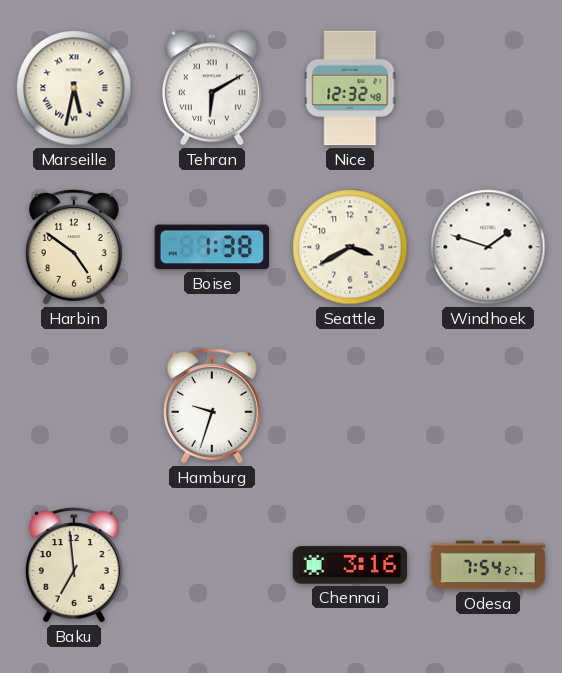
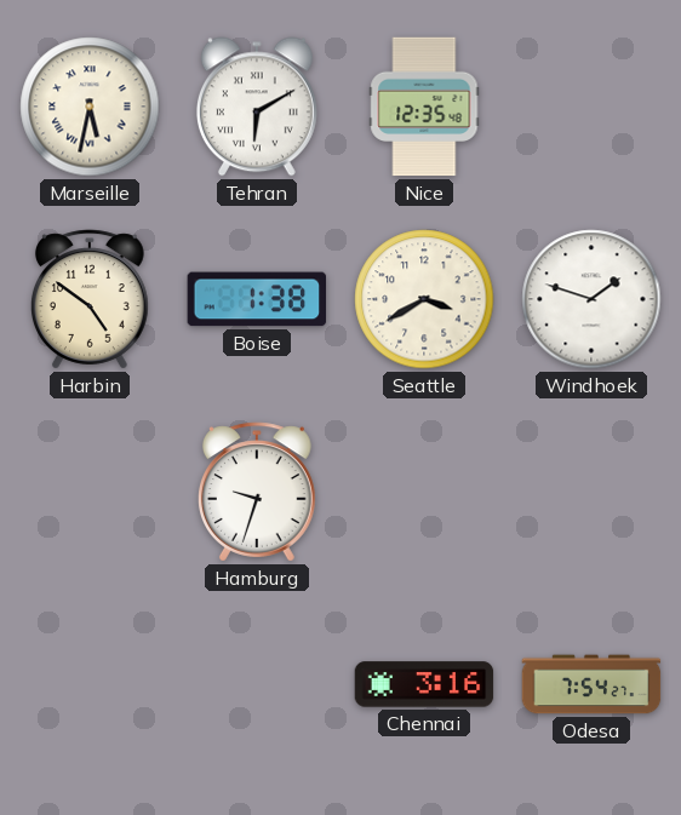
Nice: 12:32 -> 12:35
Baku: 6:59 -> none
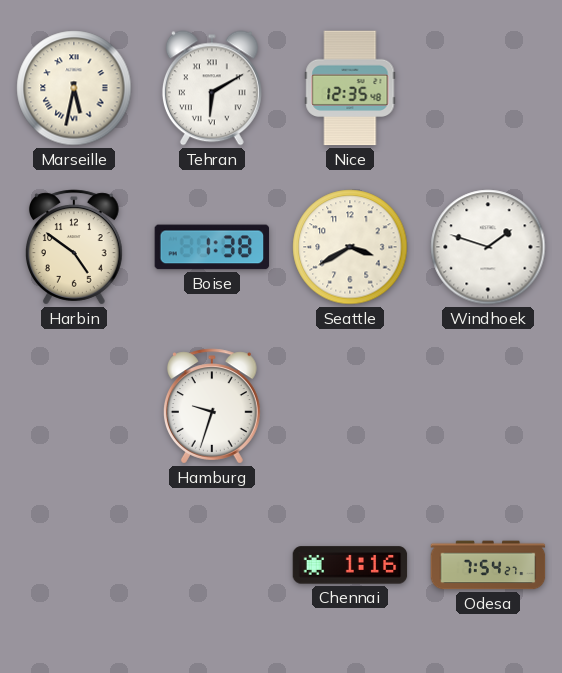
Chennai: 3:16 -> 1:16
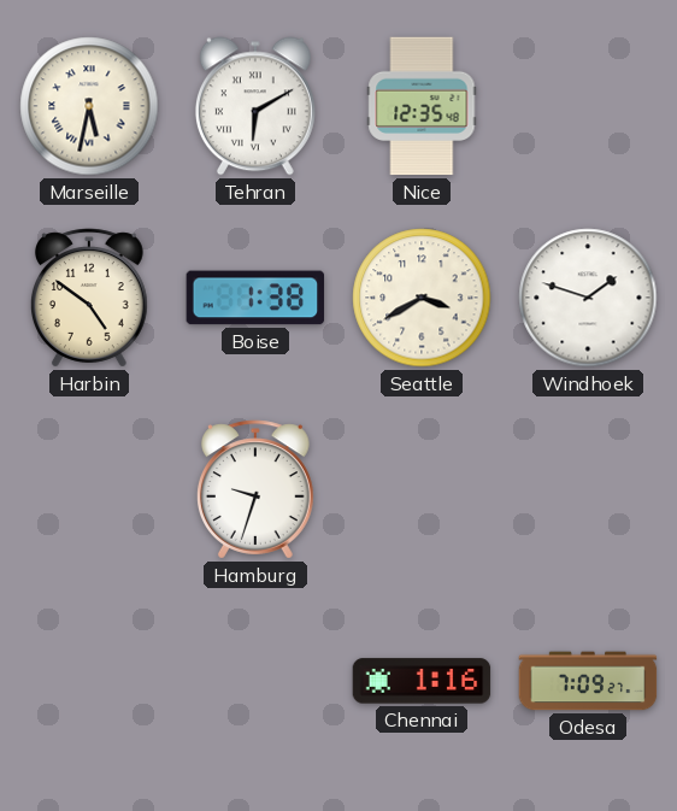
Odesa: 7:54 -> 7:09
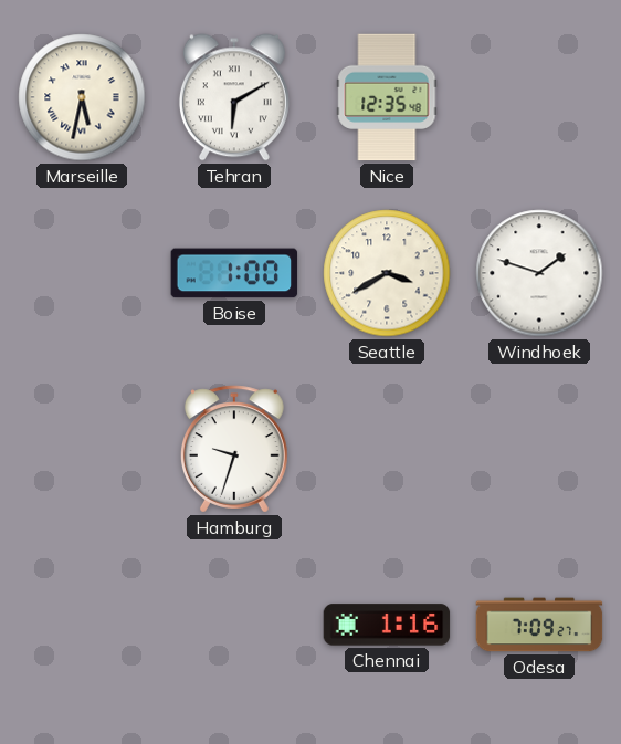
Harbin: 4:51 -> none
Boise: 1:38 -> 1:00
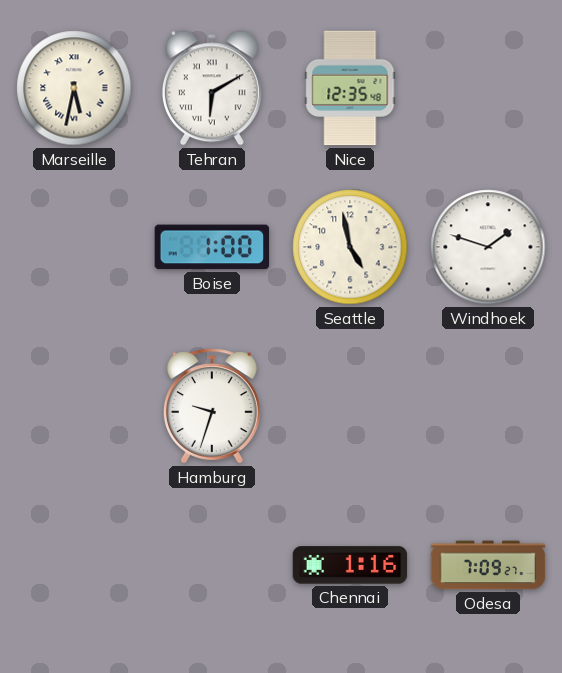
Seattle: 3:40 -> 4:58
